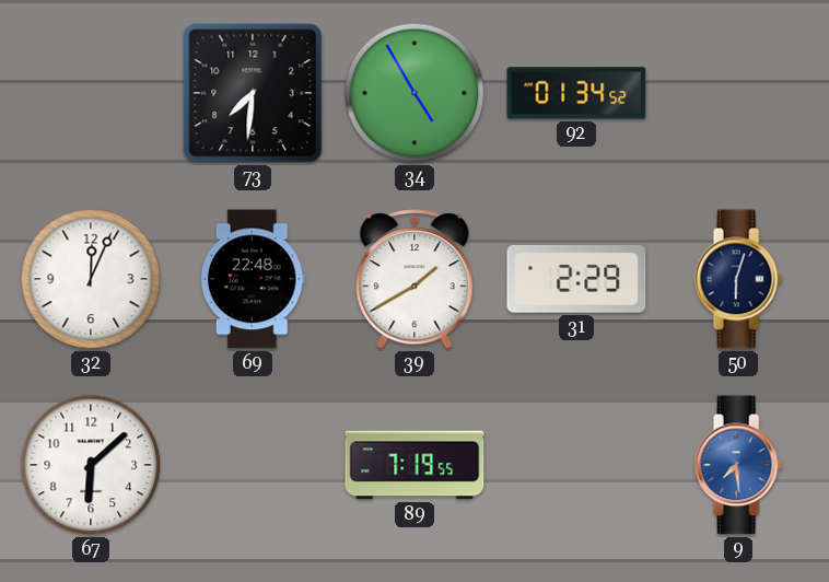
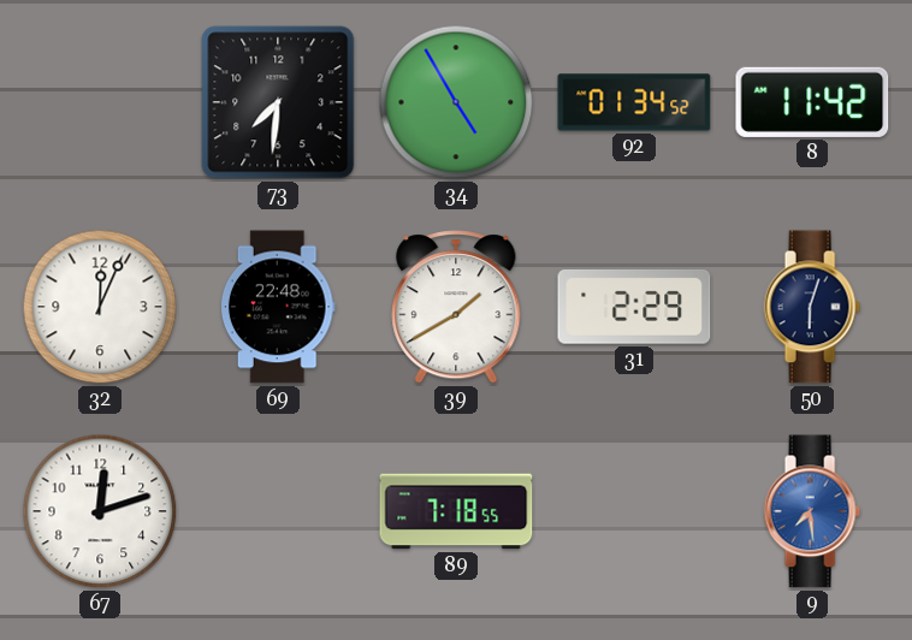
8: none -> 11:42
67: 6:08 -> 12:12
89: 7:19 -> 7:18
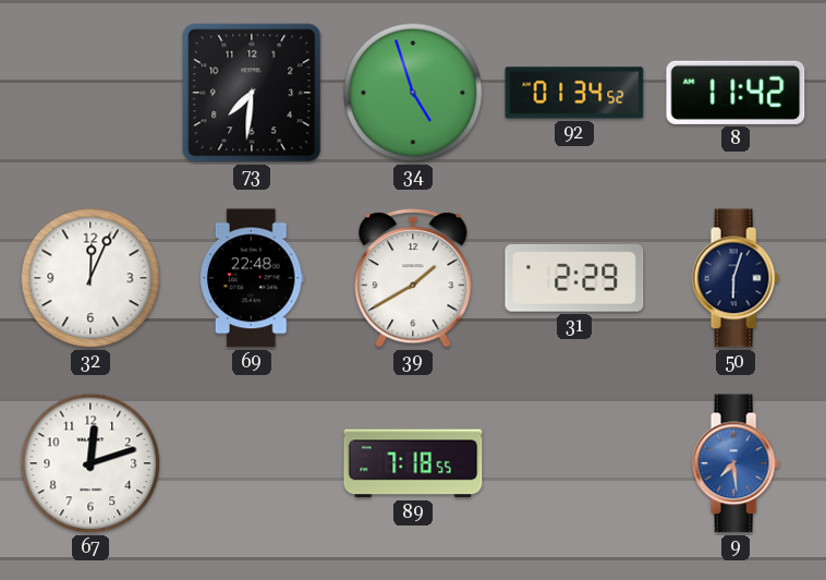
34: 4:55 -> 4:57
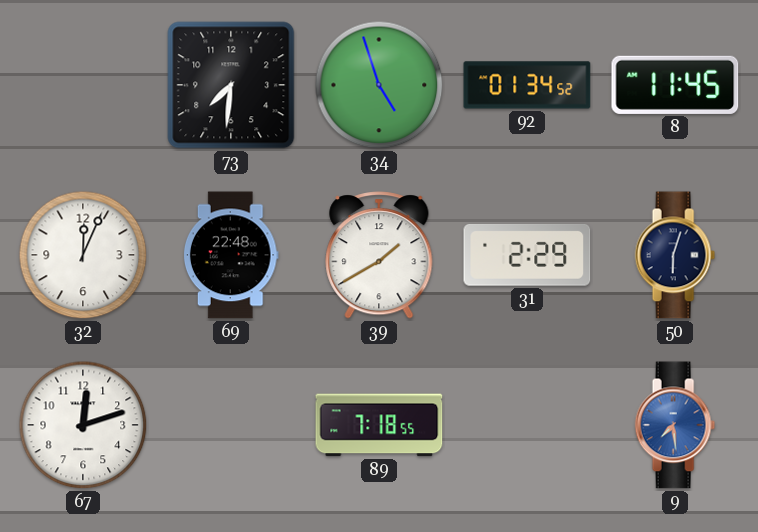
8: 11:42 -> 11:45
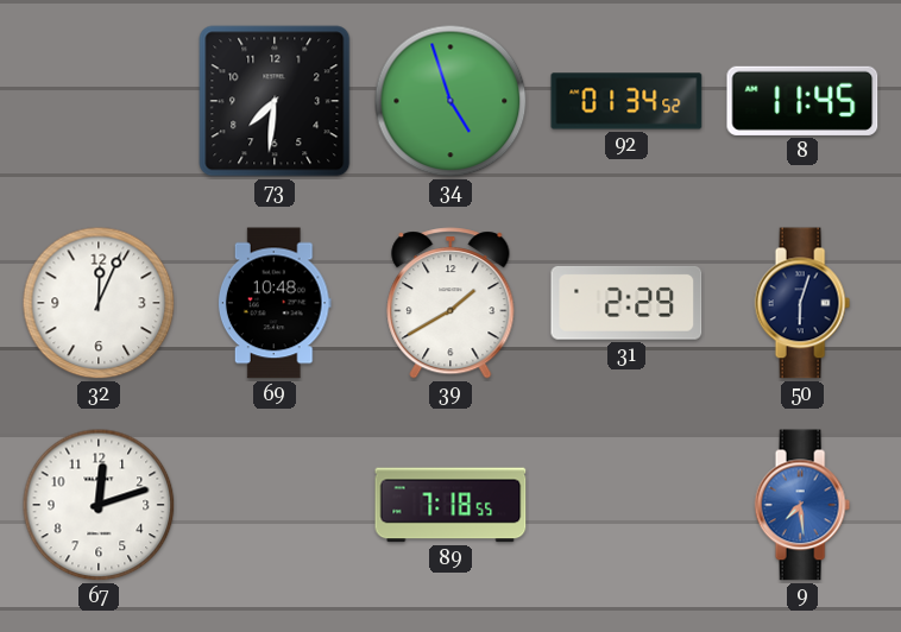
69: 22:48 -> 10:48
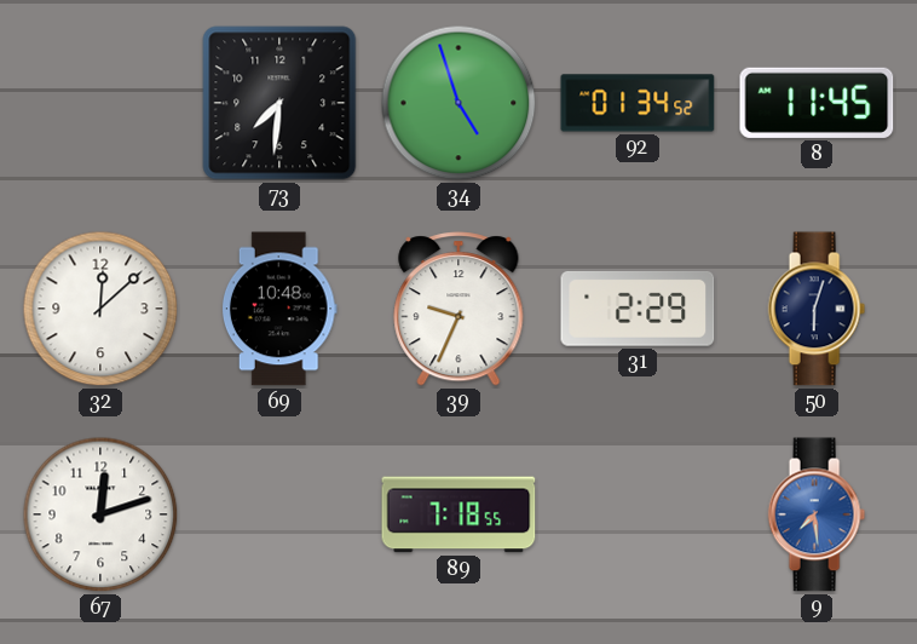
32: 12:04 -> 12:08
39: 1:40 -> 9:34
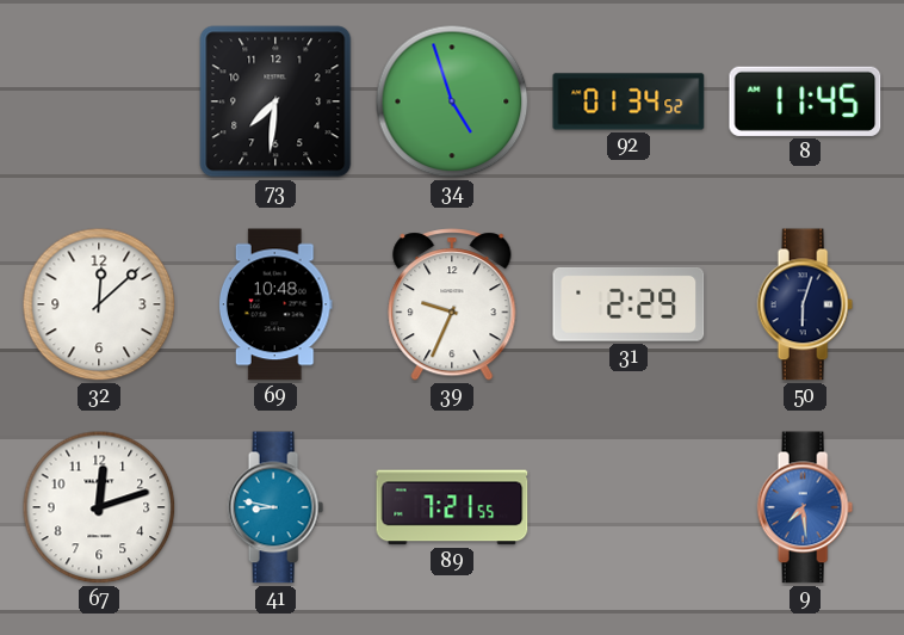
41: none -> 8:47
89: 7:18 -> 7:21
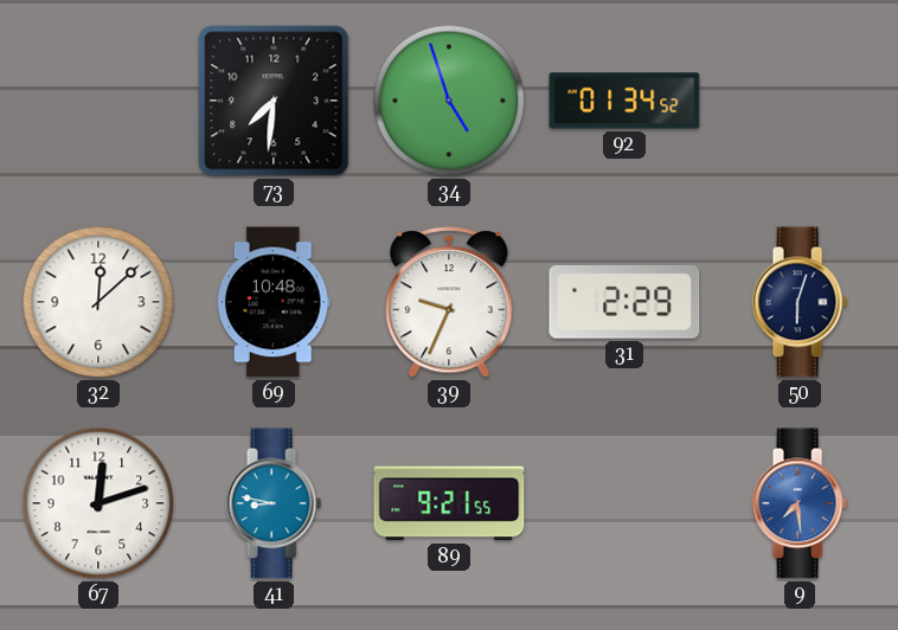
8: 11:45 -> none
89: 7:21 -> 9:21
